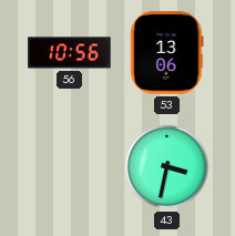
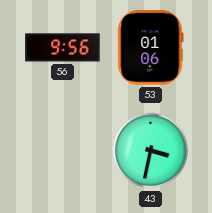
56: 10:56 -> 9:56
53: 13:06 -> 01:06
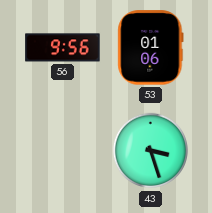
43: 3:32 -> 3:27
